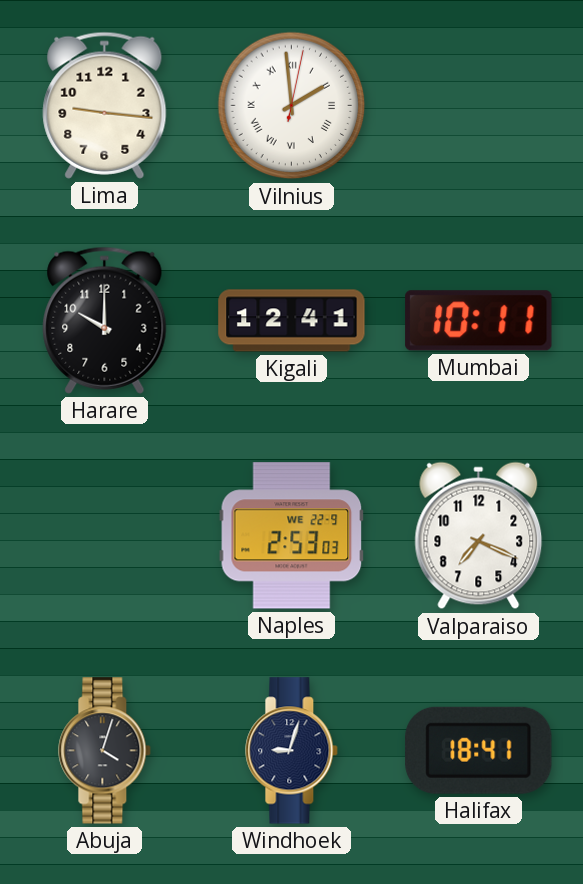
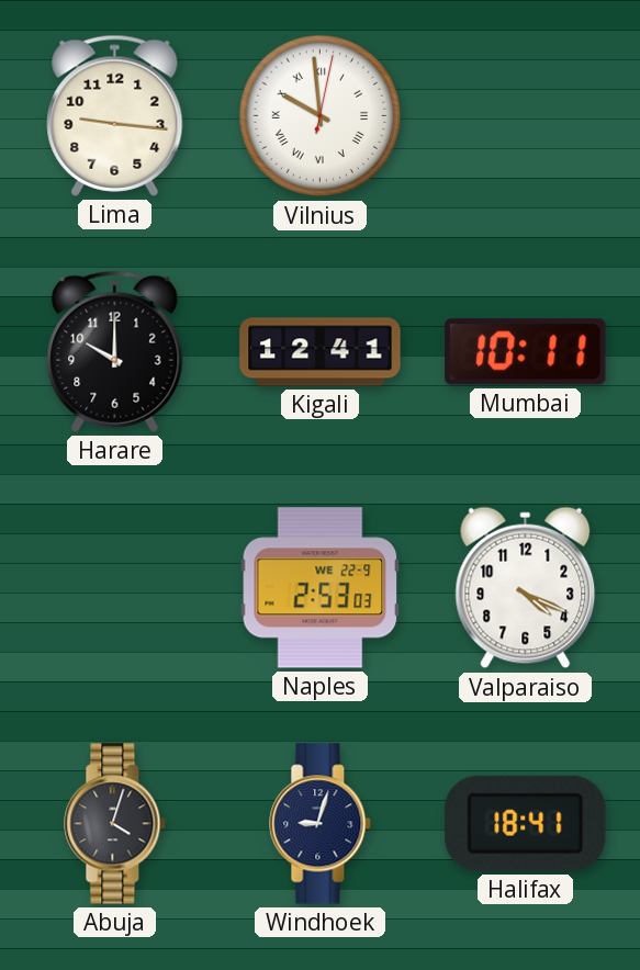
Vilnius: 1:59 -> 9:59
Valparaiso: 7:19 -> 4:19
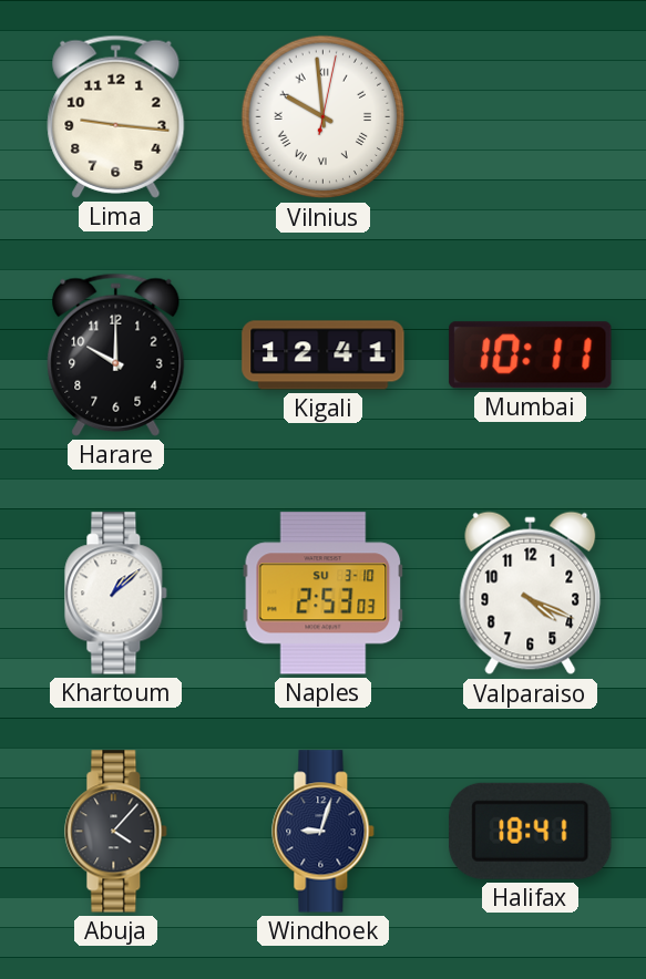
Khartoum: none -> 1:08
Naples date: WE 22-9 -> SU 3-10
Abuja: 4:03 -> 4:07
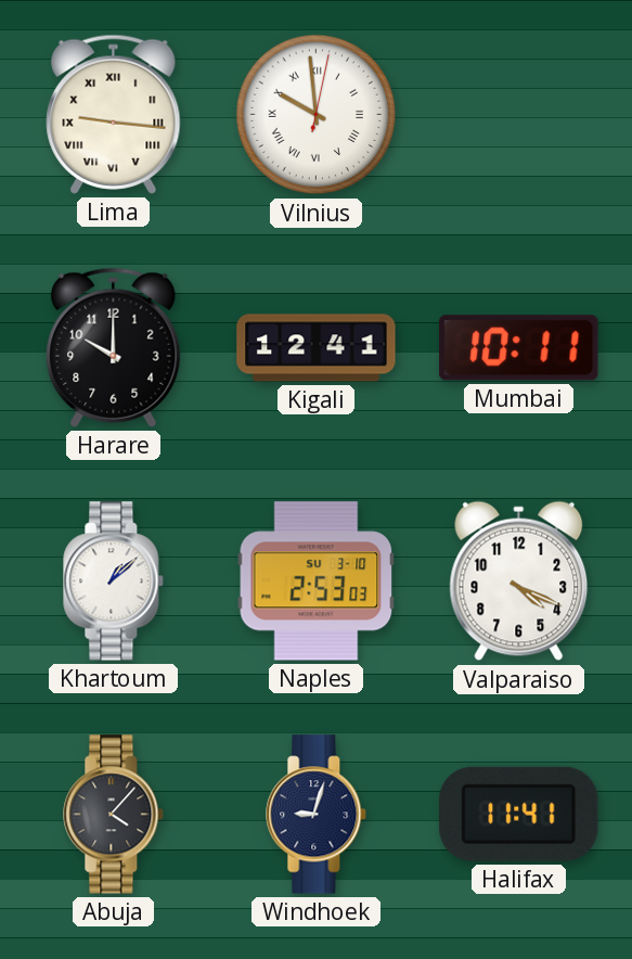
Lima numerals: Arabic -> Roman
Halifax: 18:41 -> 11:41
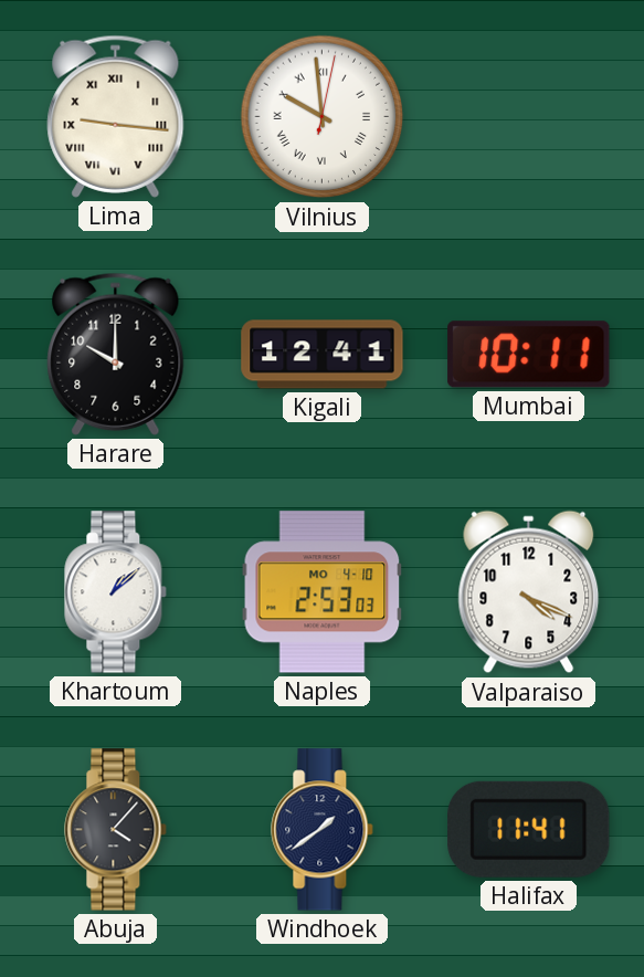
Naples date: SU 3-10 -> MO 4-10
Windhoek: 9:03 -> 1:39
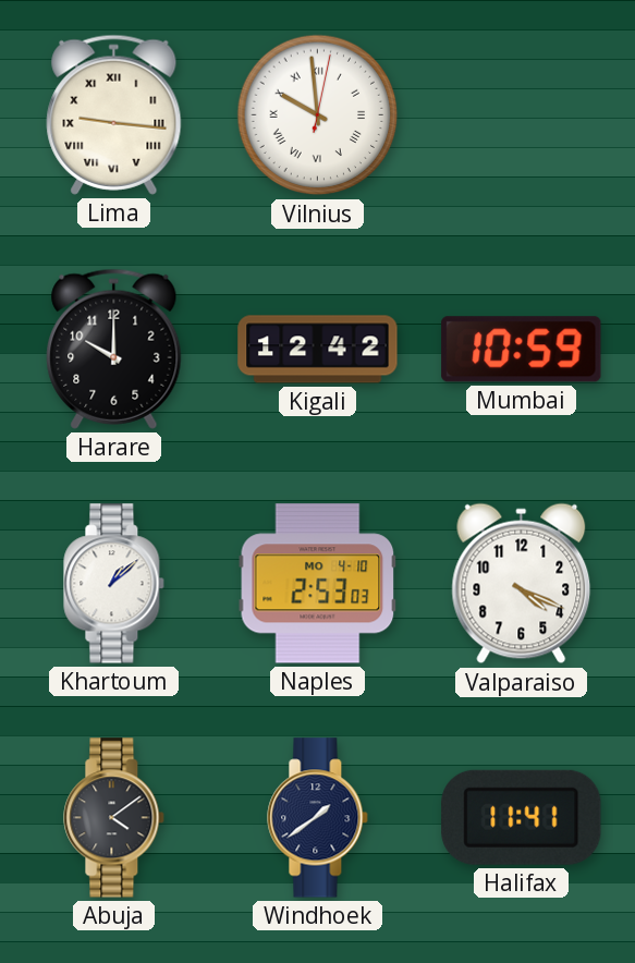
Kigali: 12:41 -> 12:42
Mumbai: 10:11 -> 10:59
Abuja: 4:07 -> 4:09
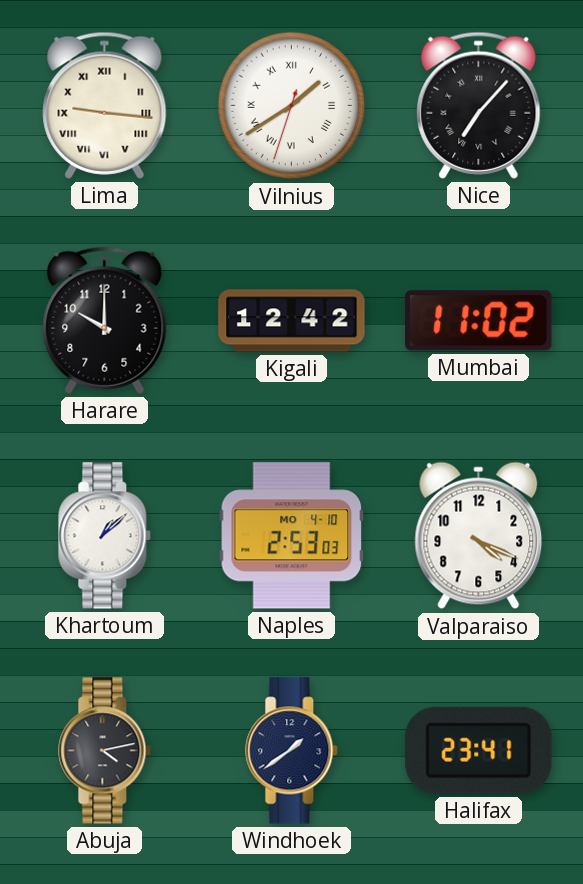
Vilnius: 9:59 -> 1:39
Nice: none -> 7:07
Mumbai: 10:59 -> 11:02
Abuja: 4:09 -> 4:13
Halifax: 11:41 -> 23:41
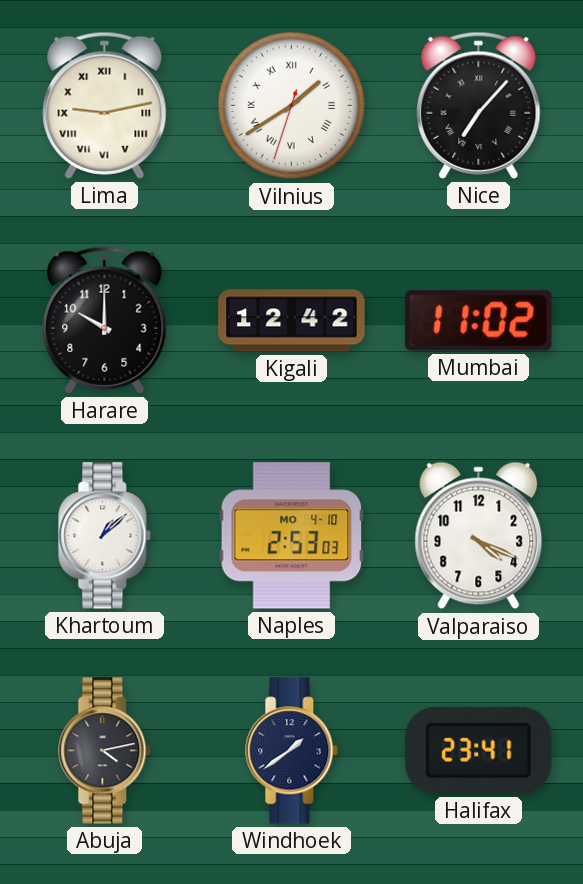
Lima: 9:16 -> 9:13
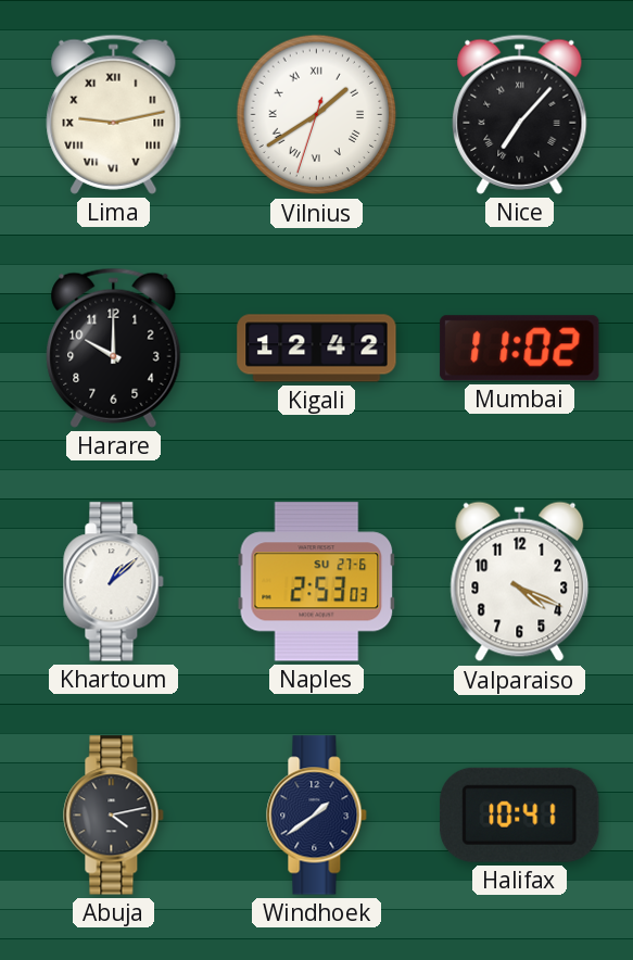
Naples date: MO 4-10 -> SU 27-6
Halifax: 23:41 -> 10:41
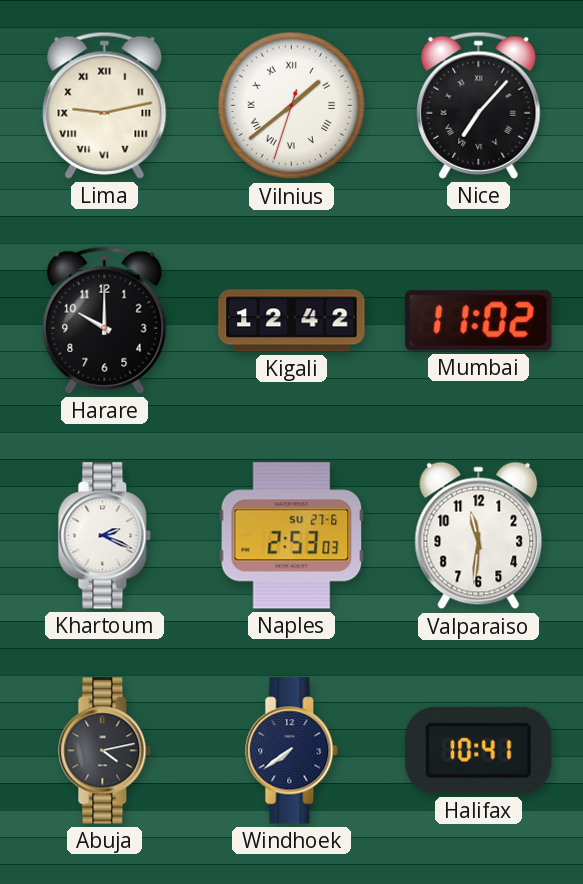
Vilnius: 1:39 -> 1:38
Khartoum: 1:08 -> 2:19
Valparaiso: 4:19 -> 11:31
Windhoek: 1:39 -> 7:39
